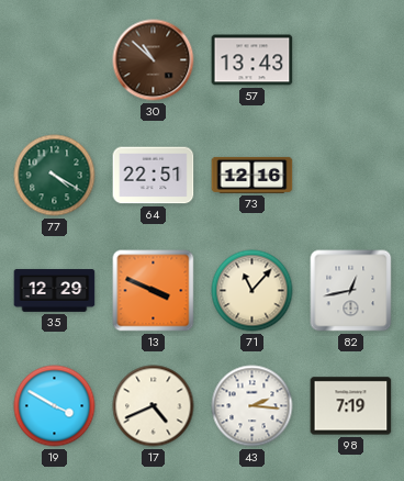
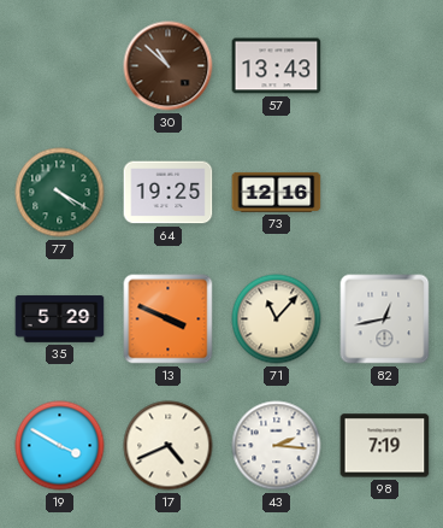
64: 22:51 -> 19:25
35: 12:29 -> 5:29
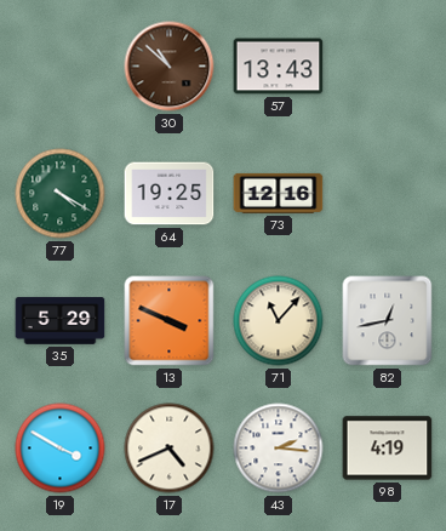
98: 7:19 -> 4:19
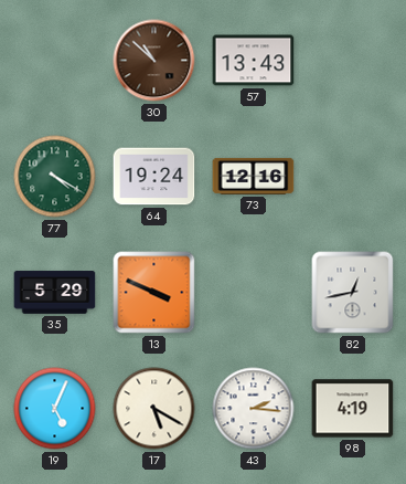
64: 19:25 -> 19:24
71: 11:07 -> none
19: 3:50 -> 5:04
17: 4:41 -> 5:20
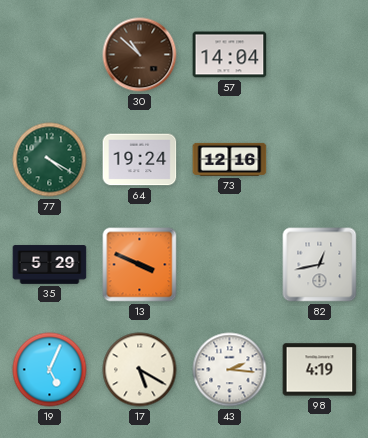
57: 13:43 -> 14:04
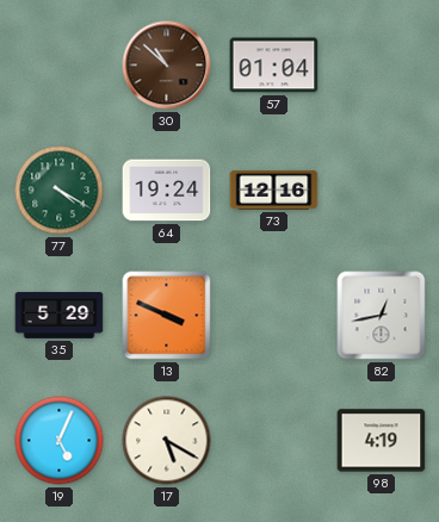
57: 14:04 -> 01:04
43: 2:16 -> none
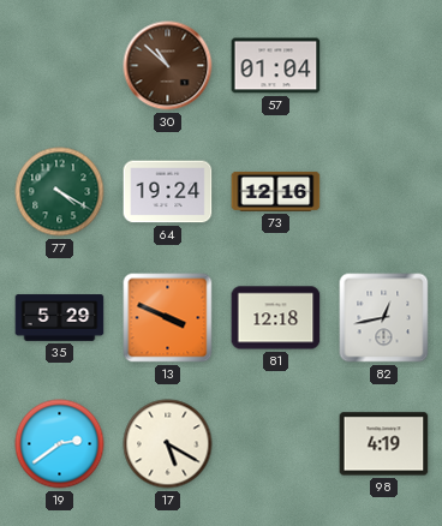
81: none -> 12:18
19: 5:04 -> 2:39
